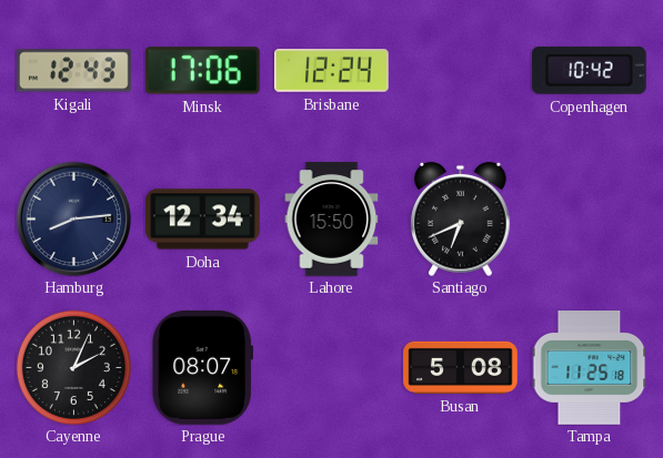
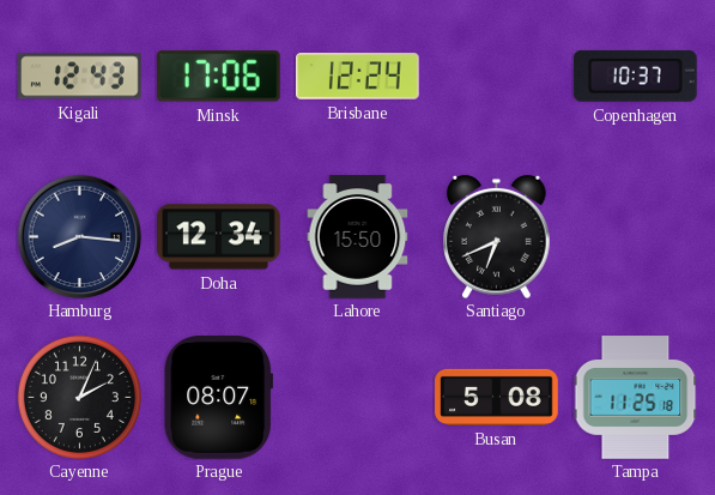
Copenhagen: 10:42 -> 10:37
Hamburg: 8:14 -> 8:16
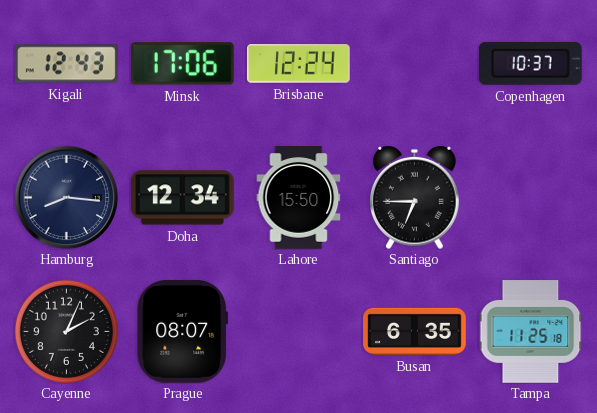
Santiago: 6:41 -> 6:45
Busan: 5:08 -> 6:35
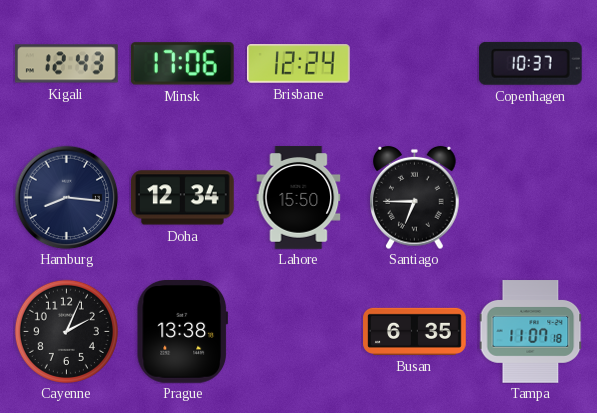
Prague: 08:07 -> 13:38
Tampa: 11:25 -> 11:07
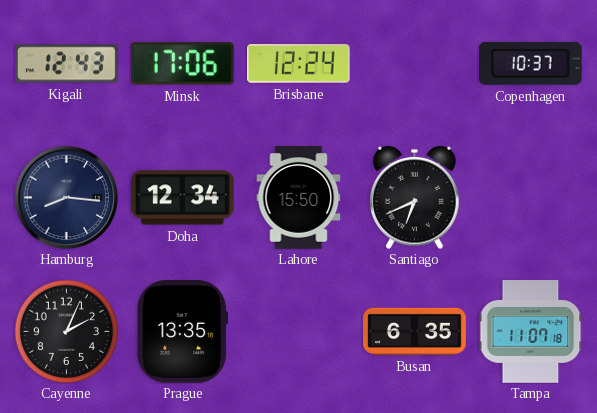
Santiago: 6:45 -> 6:41
Prague: 13:38 -> 13:35
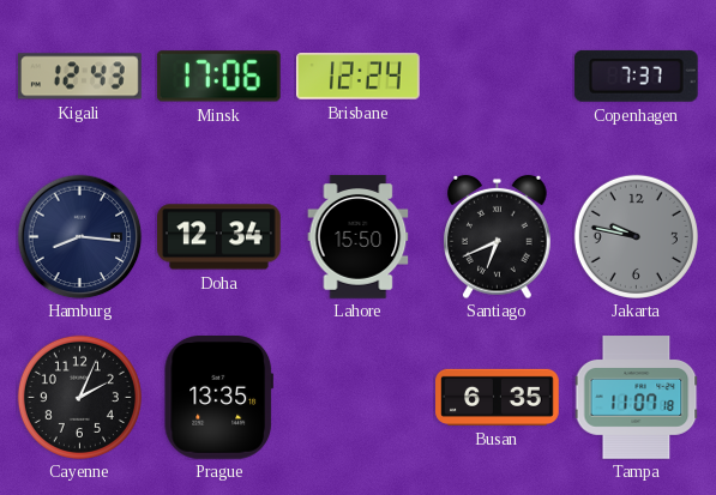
Copenhagen: 10:37 -> 7:37
Jakarta: none -> 9:47
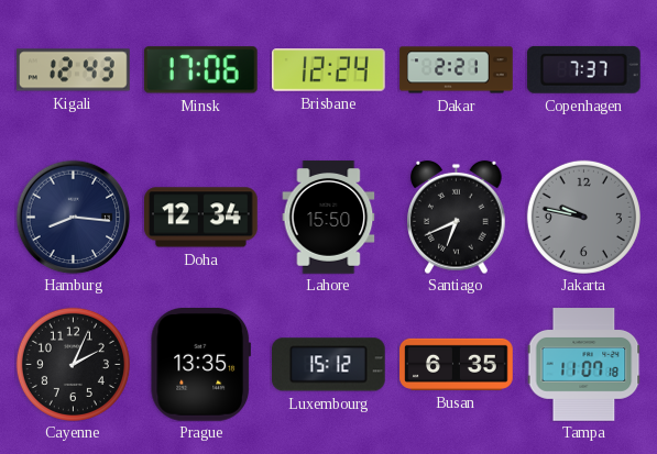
Dakar: none -> 2:21
Luxembourg: none -> 15:12
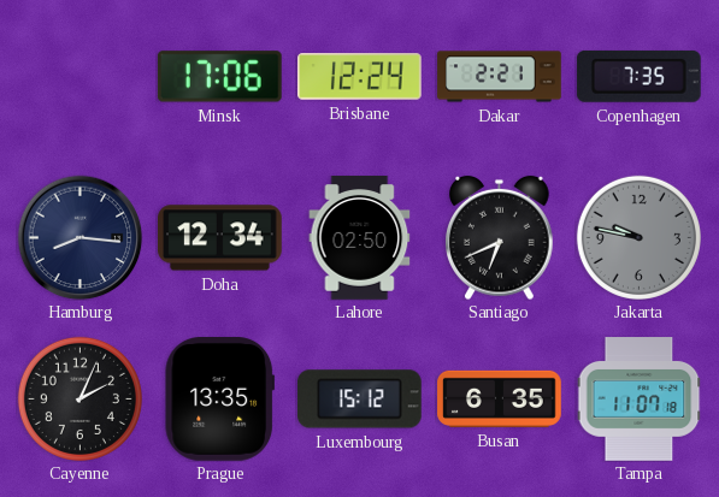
Kigali: 12:43 -> none
Copenhagen: 7:37 -> 7:35
Lahore: 15:50 -> 02:50
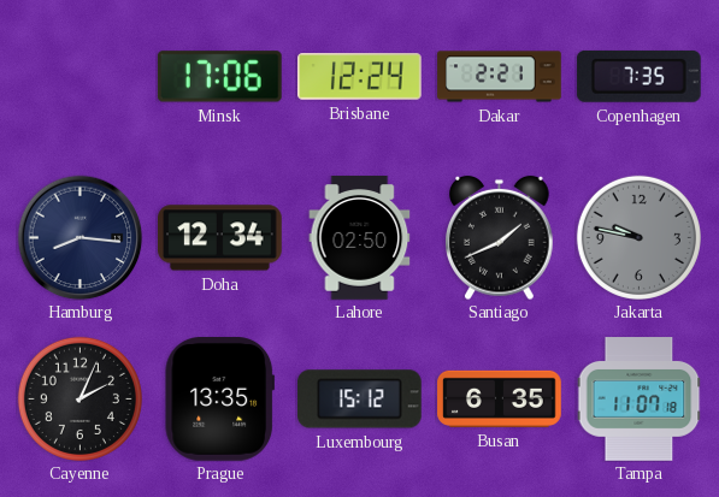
Santiago: 6:41 -> 1:41
